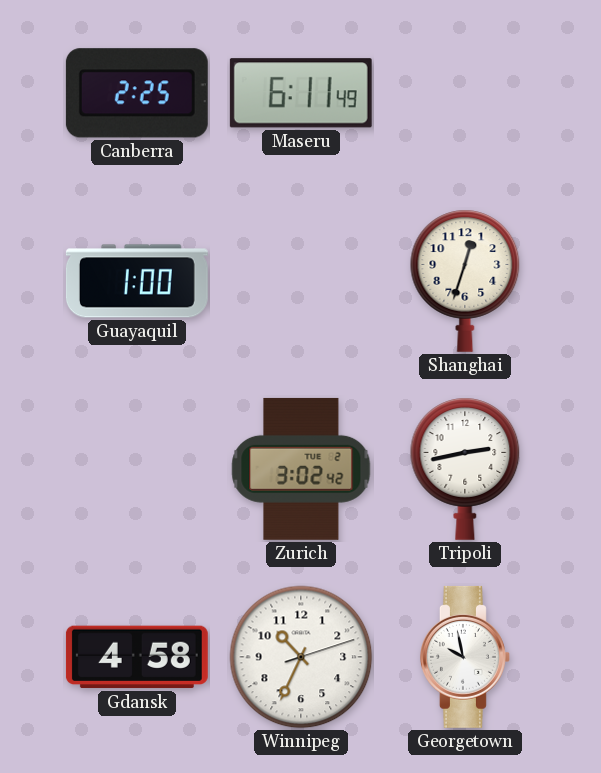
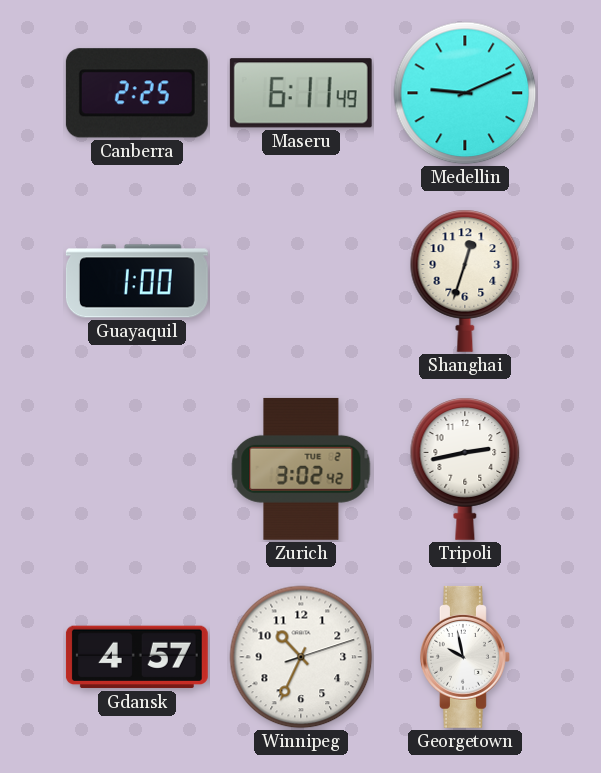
Medellin: none -> 9:11
Gdansk: 4:58 -> 4:57
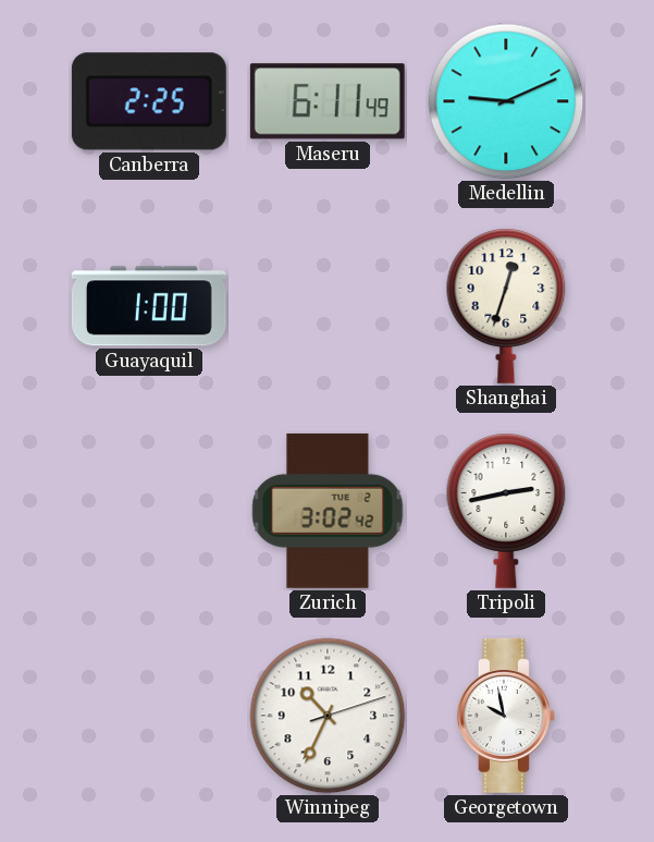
Gdansk: 4:57 -> none
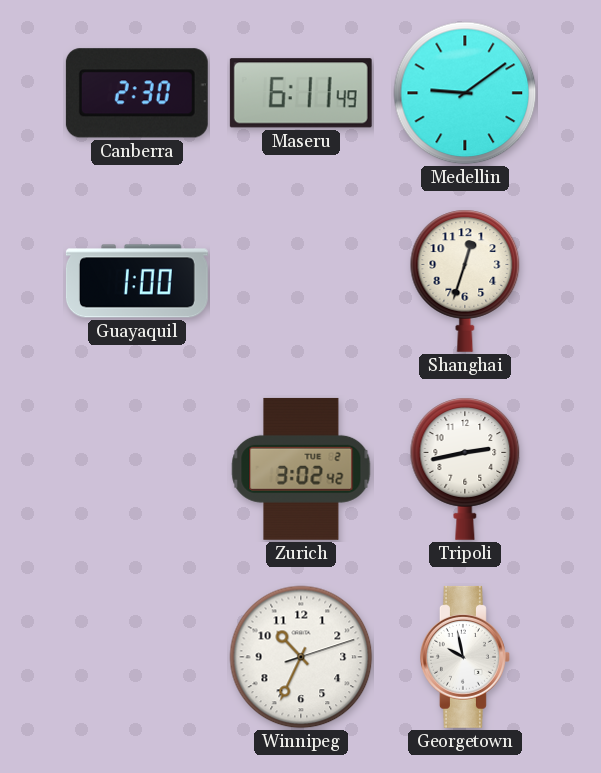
Canberra: 2:25 -> 2:30
Medellin: 9:11 -> 9:09
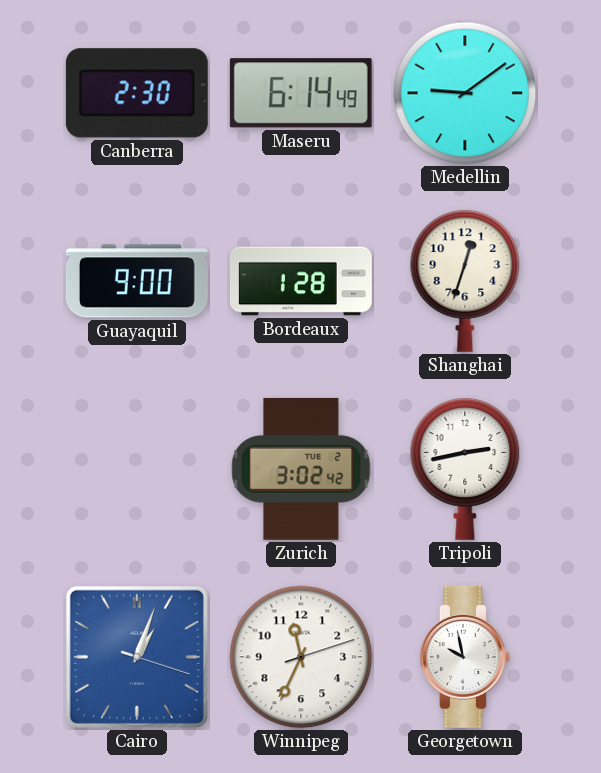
Maseru: 6:11 -> 6:14
Guayaquil: 1:00 -> 9:00
Bordeaux: none -> 1:28
Cairo: none -> 1:03
Winnipeg: 10:34 -> 11:34
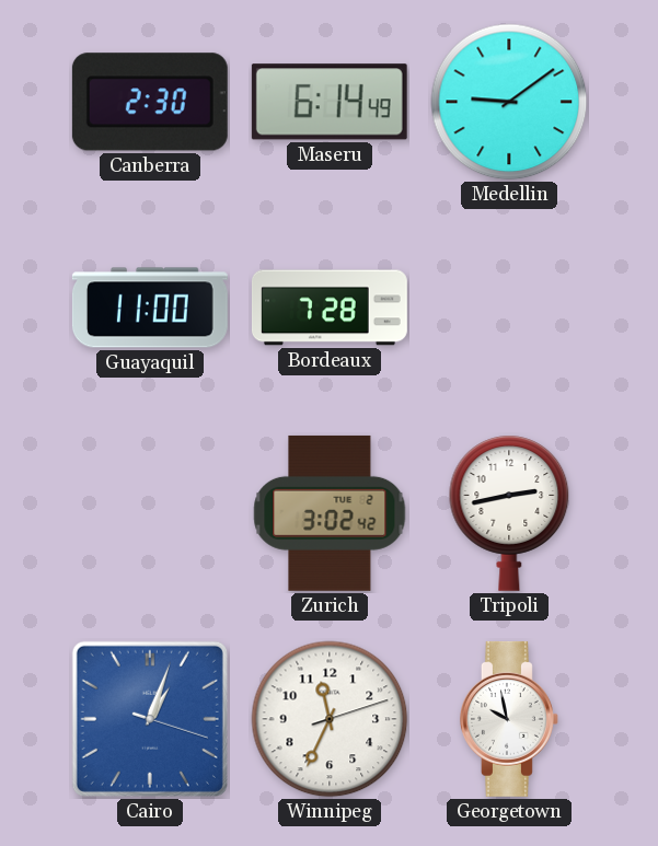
Guayaquil: 9:00 -> 11:00
Bordeaux: 1:28 -> 7:28
Shanghai: 12:33 -> none
